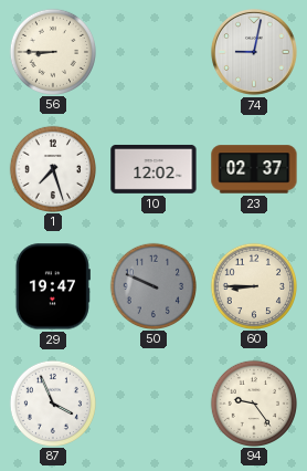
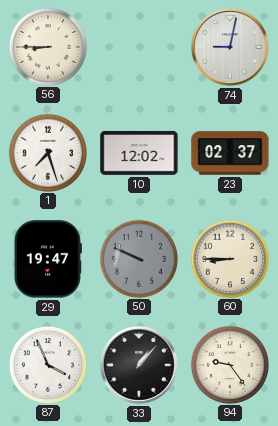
33: none -> 1:07
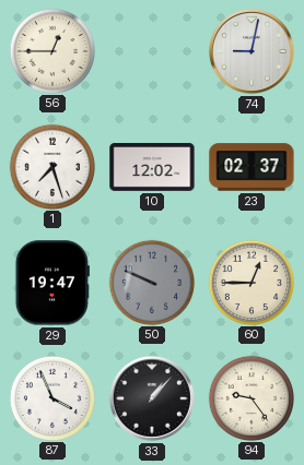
56: 8:45 -> 12:45
60: 8:45 -> 12:45
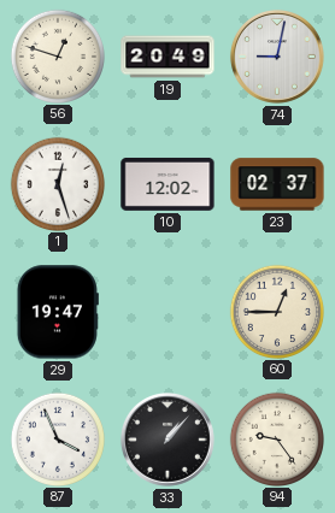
56: 12:45 -> 12:48
19: none -> 20:49
1: 7:27 -> 12:27
50: 9:49 -> none
